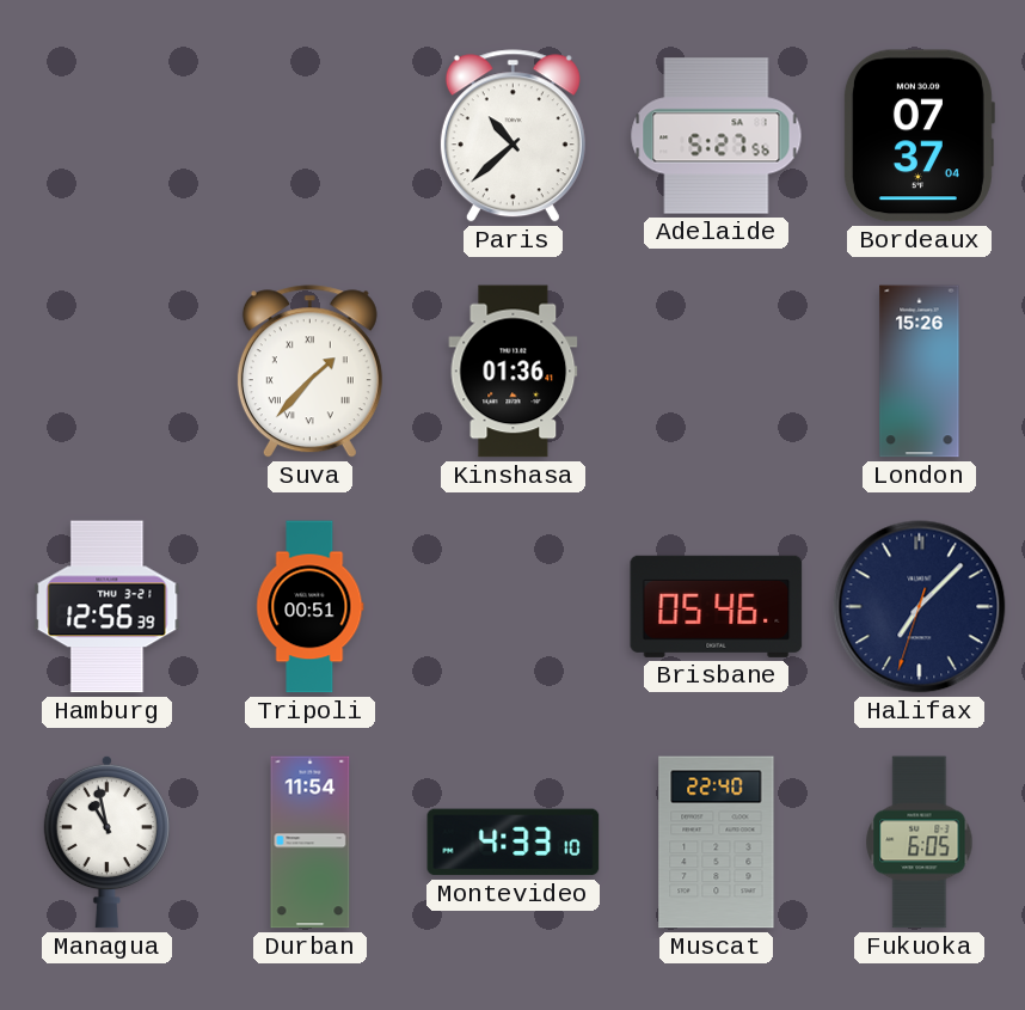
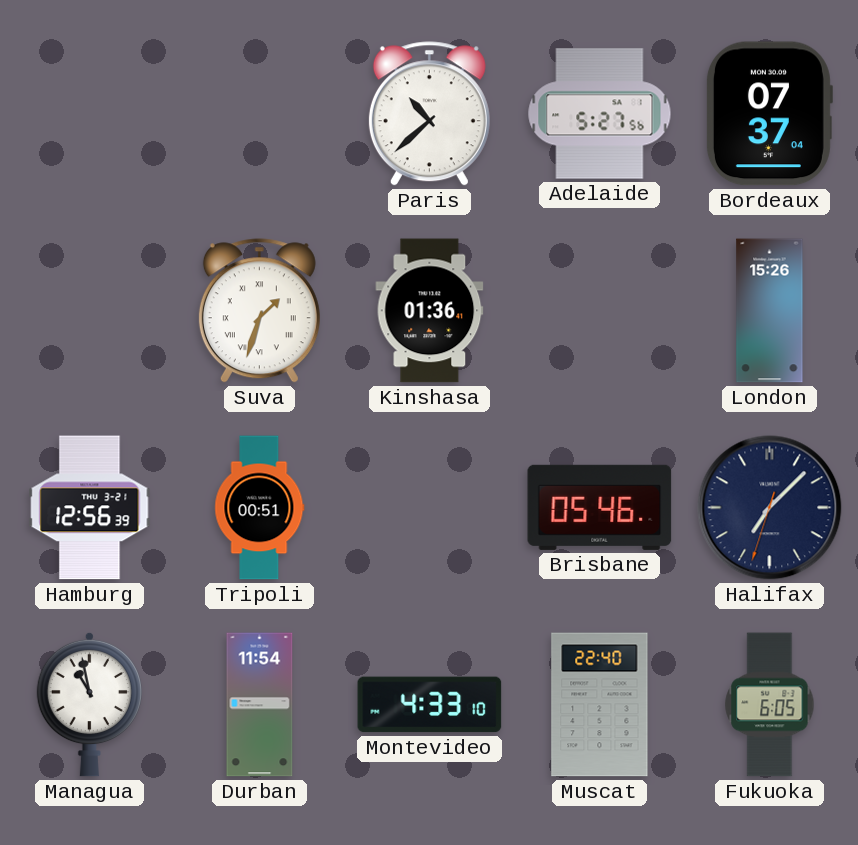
Suva: 1:37 -> 1:33
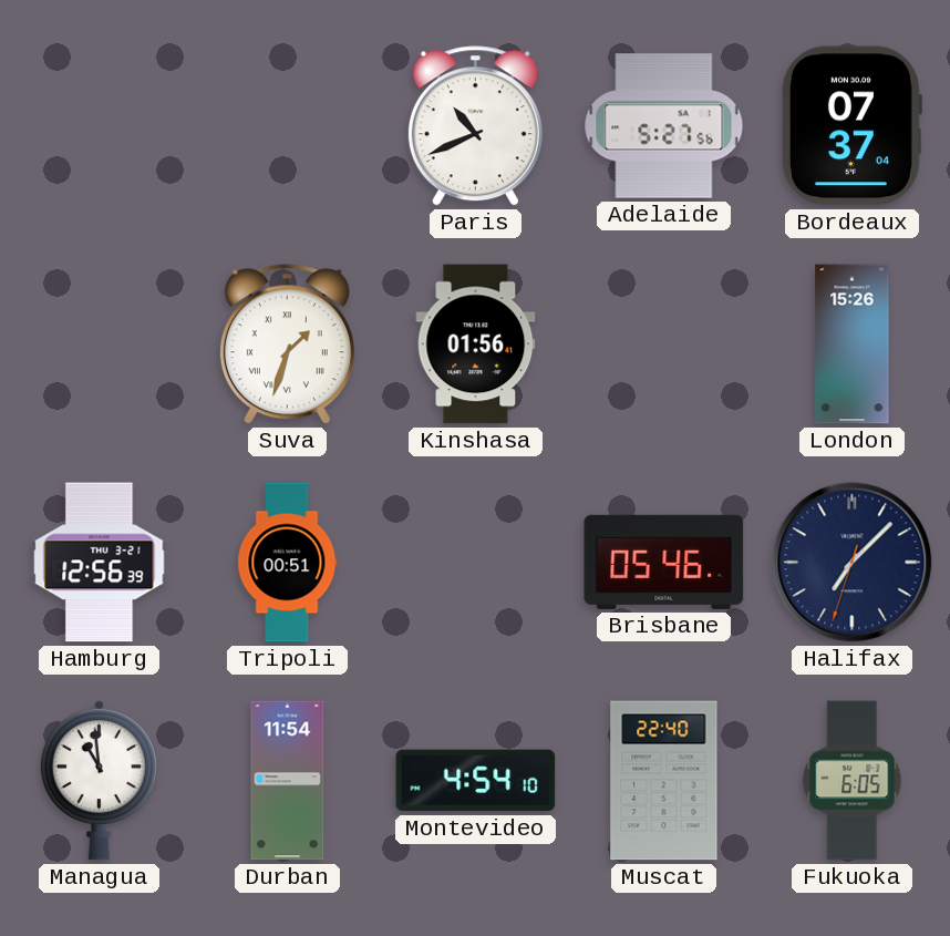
Paris: 10:38 -> 10:41
Kinshasa: 01:36 -> 01:56
Managua: 10:58 -> 10:59
Montevideo: 4:33 -> 4:54
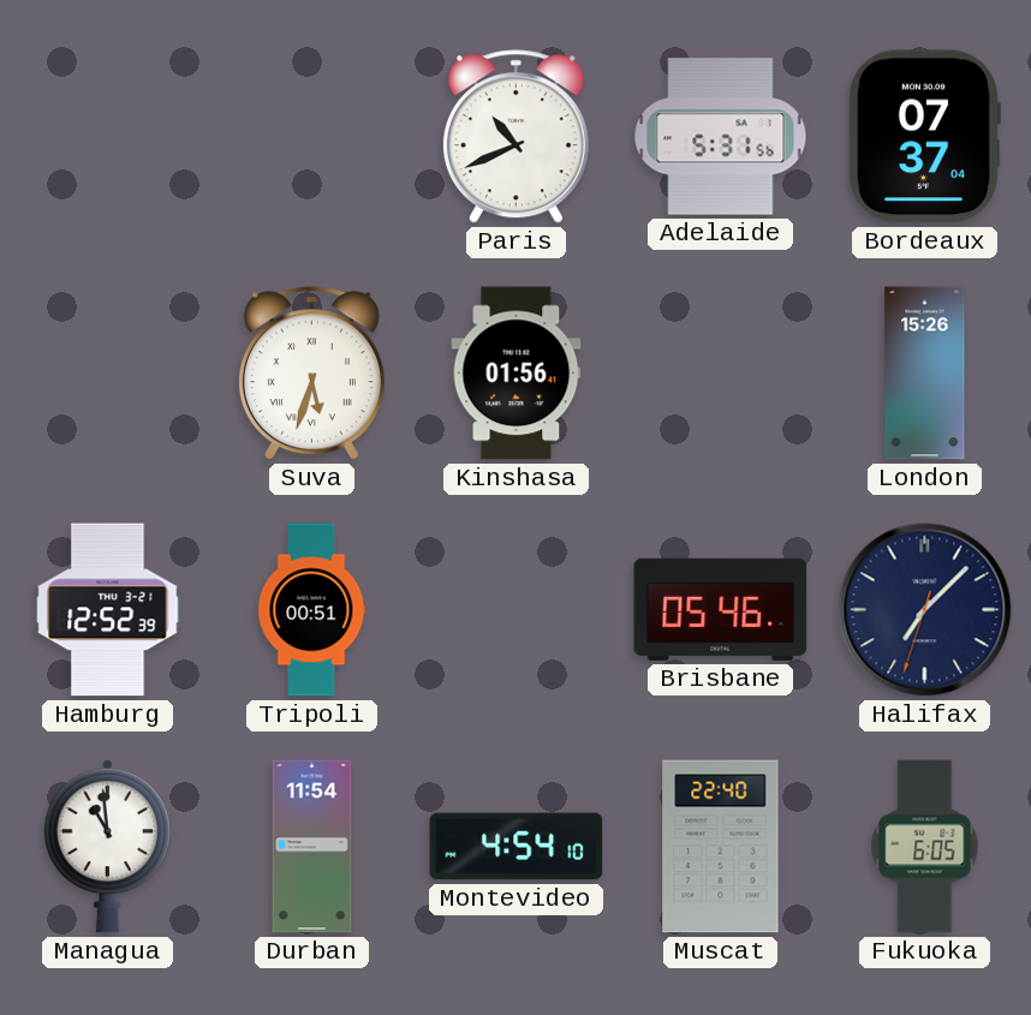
Adelaide: 5:27 -> 5:31
Suva: 1:33 -> 5:33
Hamburg: 12:56 -> 12:52
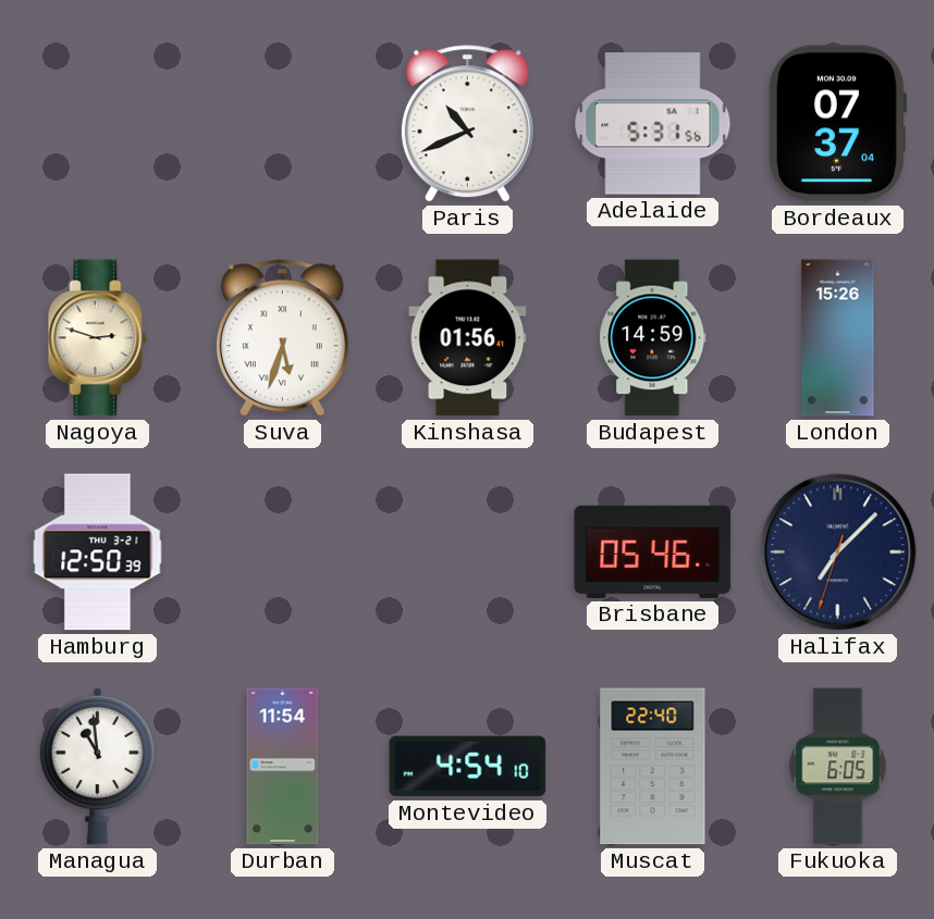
Nagoya: none -> 2:48
Budapest: none -> 14:59
Hamburg: 12:52 -> 12:50
Tripoli: 00:51 -> none
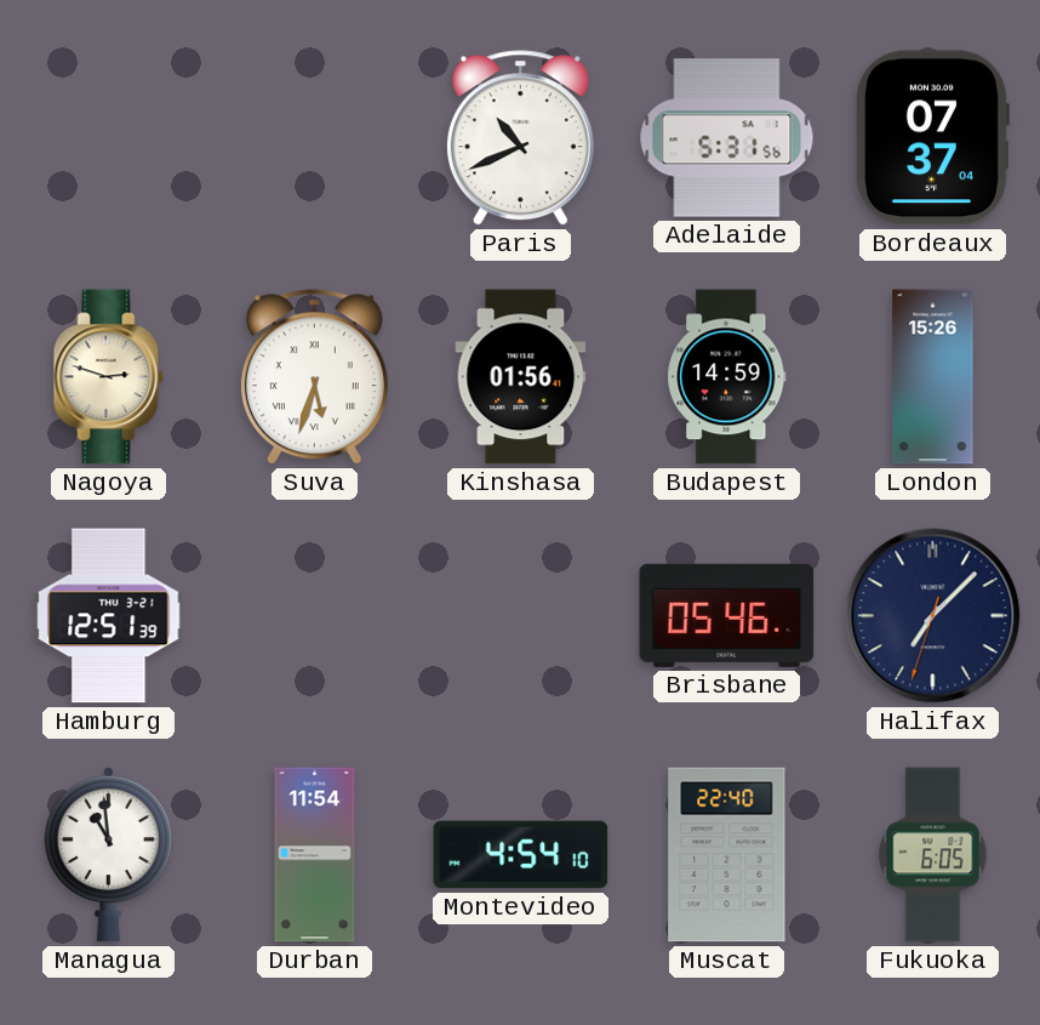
Hamburg: 12:50 -> 12:51
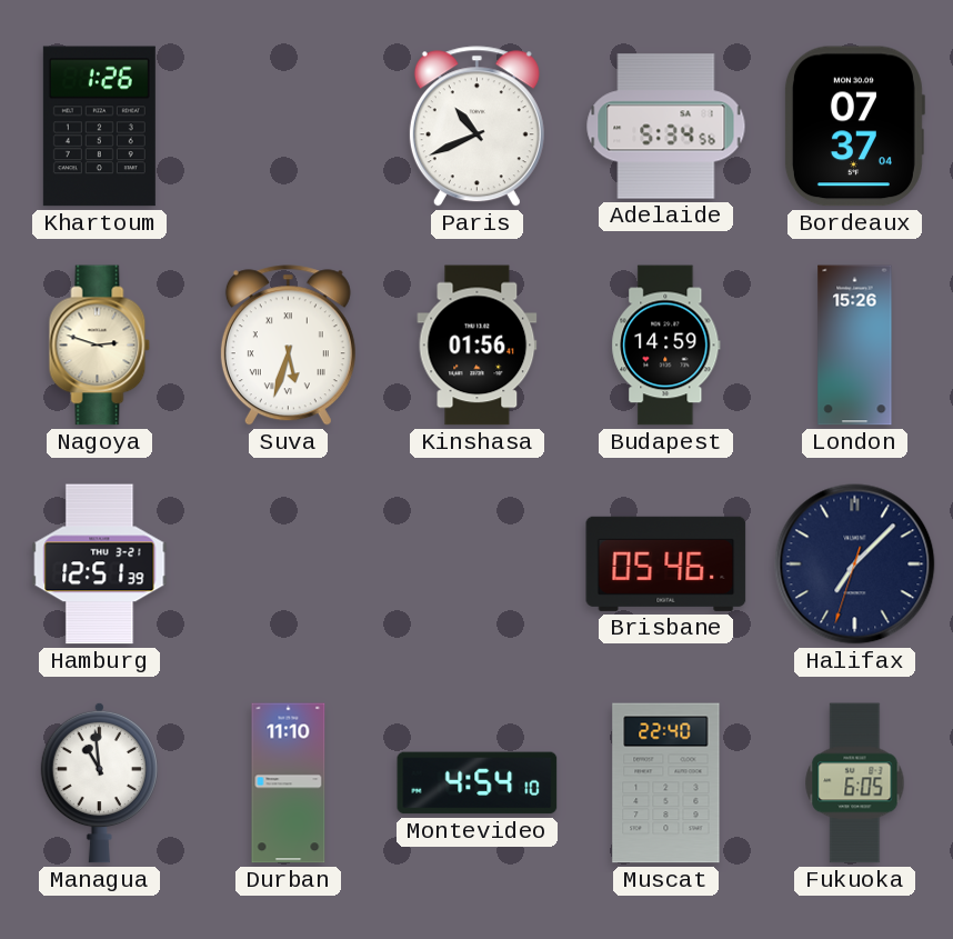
Khartoum: none -> 1:26
Adelaide: 5:31 -> 5:34
Durban: 11:54 -> 11:10
